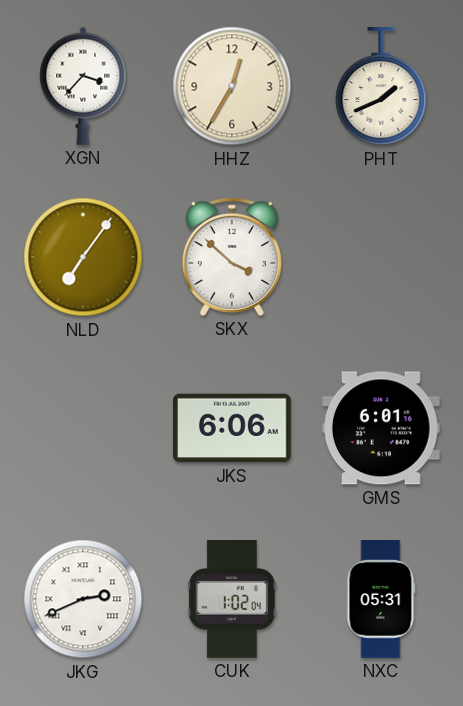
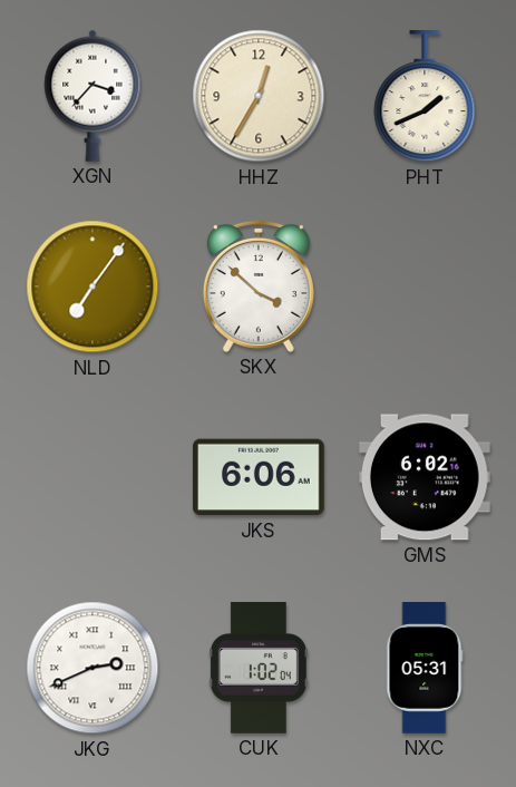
GMS: 6:01 -> 6:02
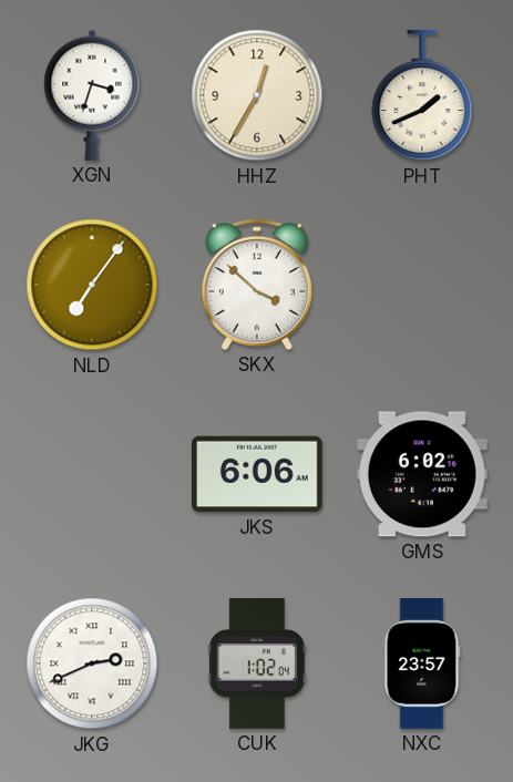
XGN: 3:37 -> 3:33
NXC: 05:31 -> 23:57
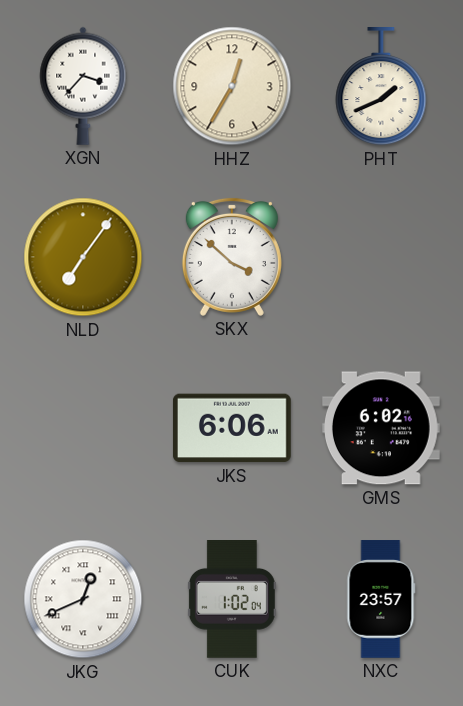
XGN: 3:33 -> 3:37
JKG: 2:41 -> 12:41
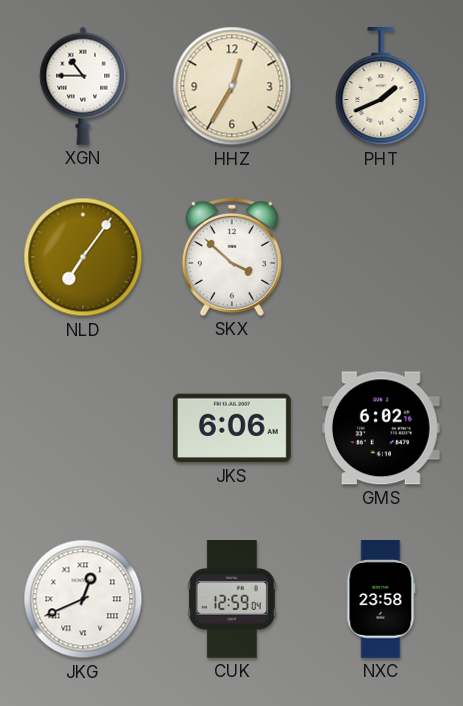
XGN: 3:37 -> 10:45
CUK: 1:02 -> 12:59
NXC: 23:57 -> 23:58
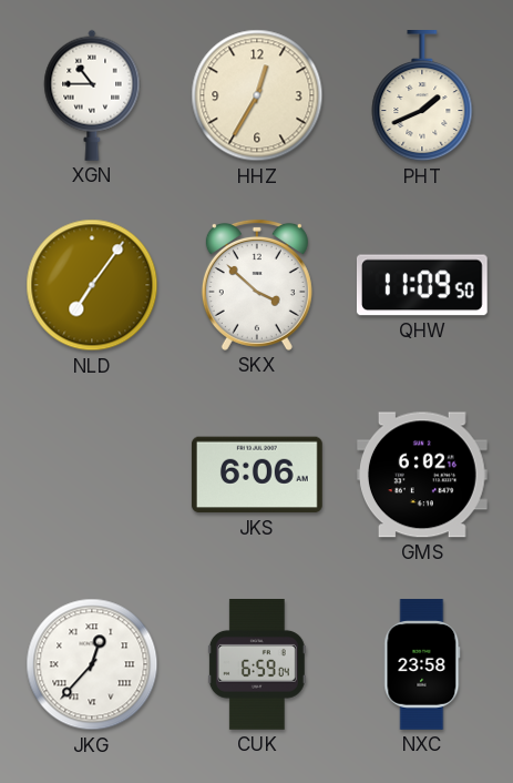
QHW: none -> 11:09
JKG: 12:41 -> 12:37
CUK: 12:59 -> 6:59
